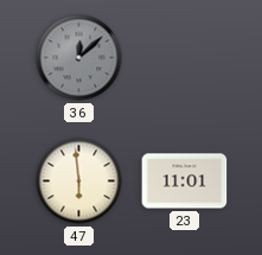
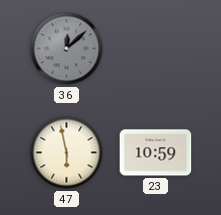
47: 5:59 -> 5:58
23: 11:01 -> 10:59
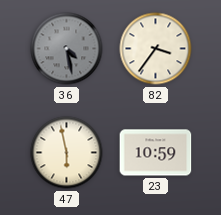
36: 12:08 -> 4:28
82: none -> 3:36
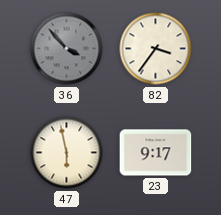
36: 4:28 -> 3:53
23: 10:59 -> 9:17
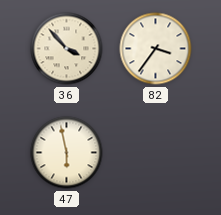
36 dial: grey -> cream
23: 9:17 -> none
